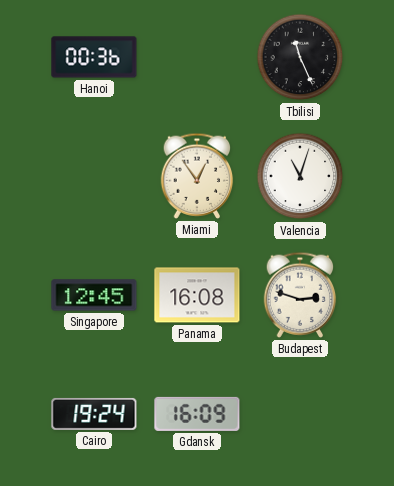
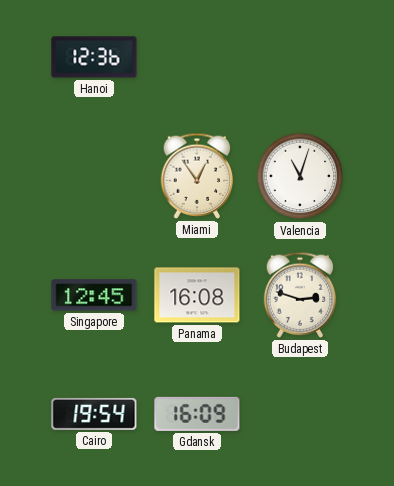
Hanoi: 00:36 -> 12:36
Tbilisi: 11:26 -> none
Cairo: 19:24 -> 19:54
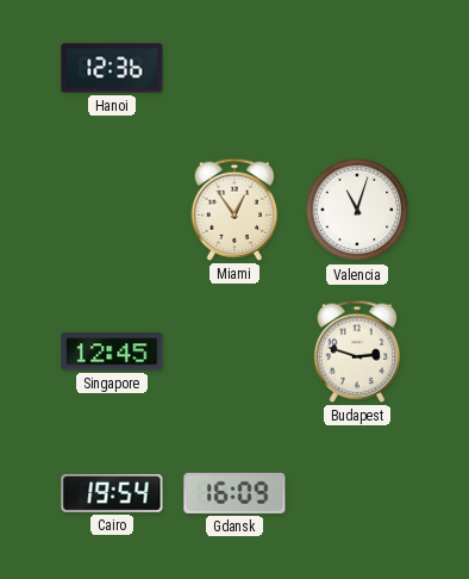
Panama: 16:08 -> none
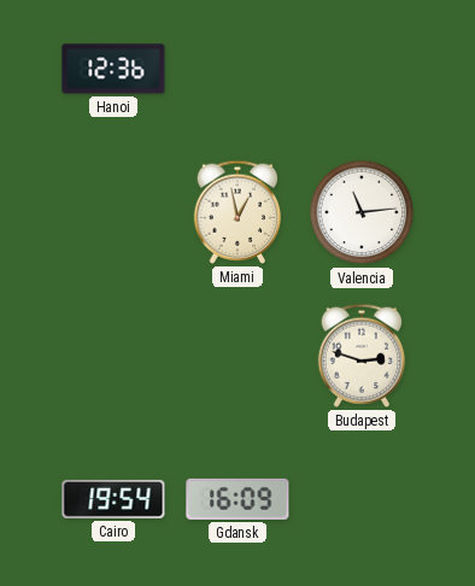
Miami: 12:54 -> 12:58
Valencia: 11:03 -> 11:14
Singapore: 12:45 -> none
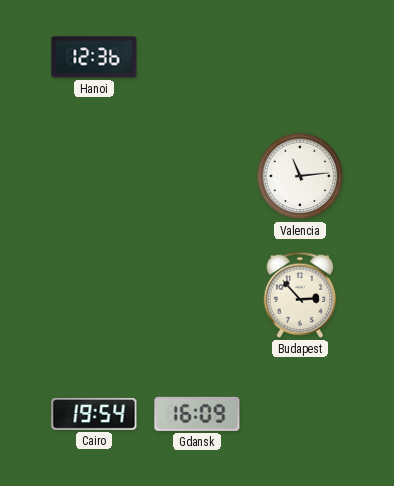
Miami: 12:58 -> none
Budapest: 2:48 -> 2:53
